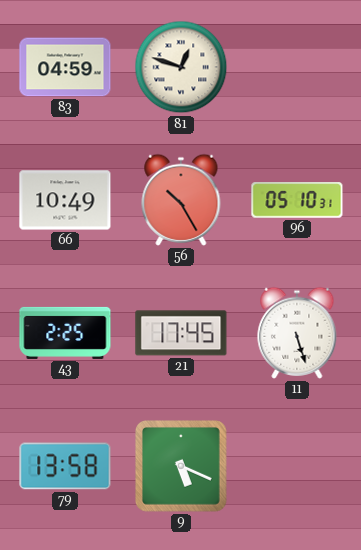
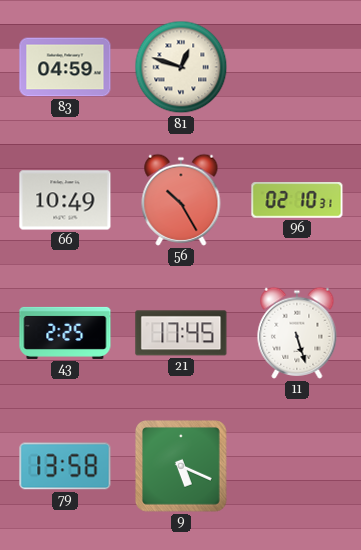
96: 05:10 -> 02:10
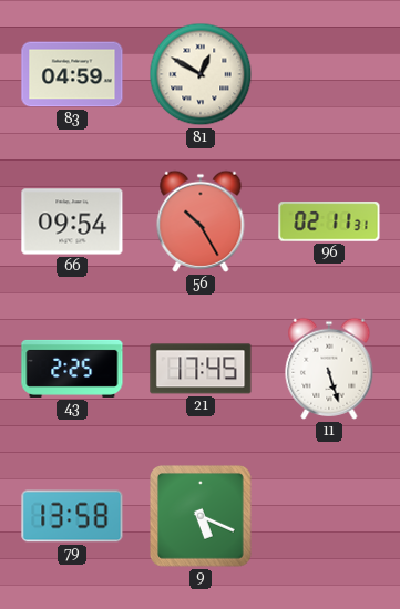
81: 12:48 -> 12:50
66: 10:49 -> 09:54
96: 02:10 -> 02:11
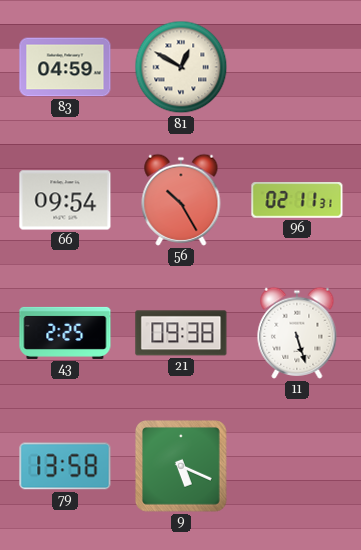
21: 17:45 -> 09:38
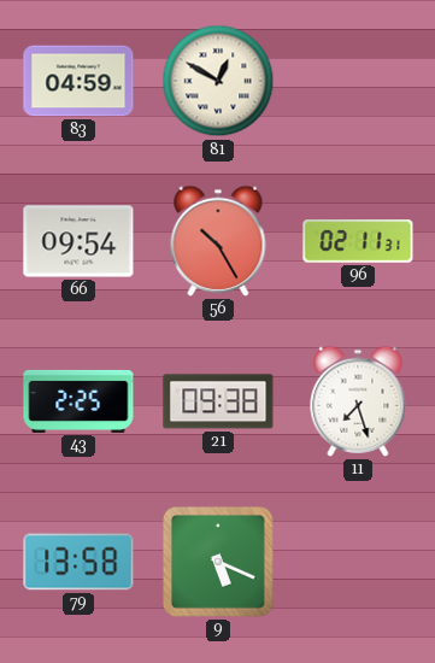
11: 5:27 -> 7:27
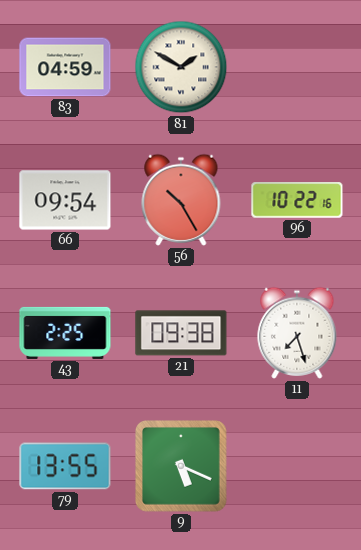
81: 12:50 -> 1:50
96: 02:11 -> 10:22
79: 13:58 -> 13:55
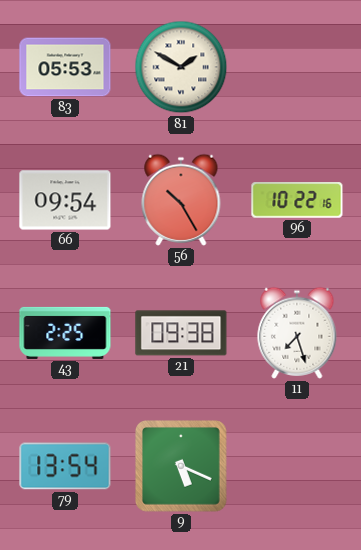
83: 04:59 -> 05:53
79: 13:55 -> 13:54
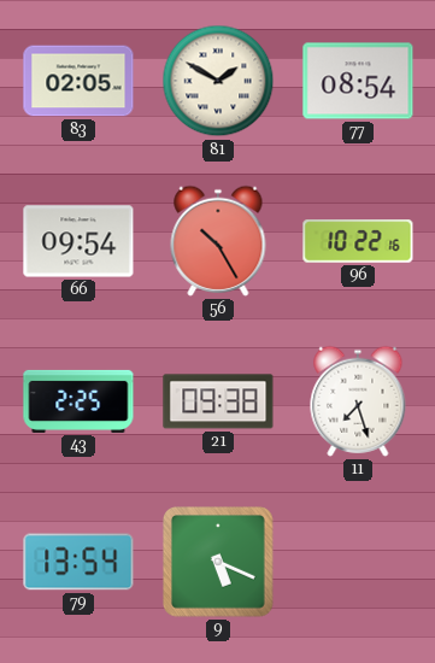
83: 05:53 -> 02:05
77: none -> 08:54
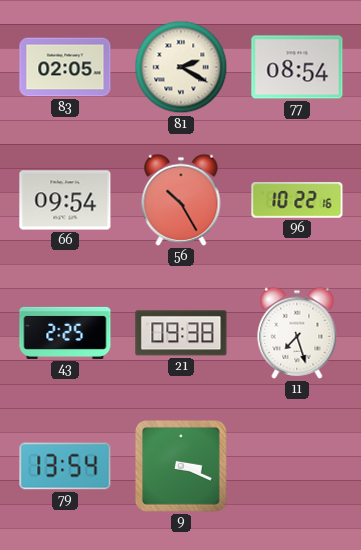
81: 1:50 -> 2:20
9: 5:19 -> 3:19
